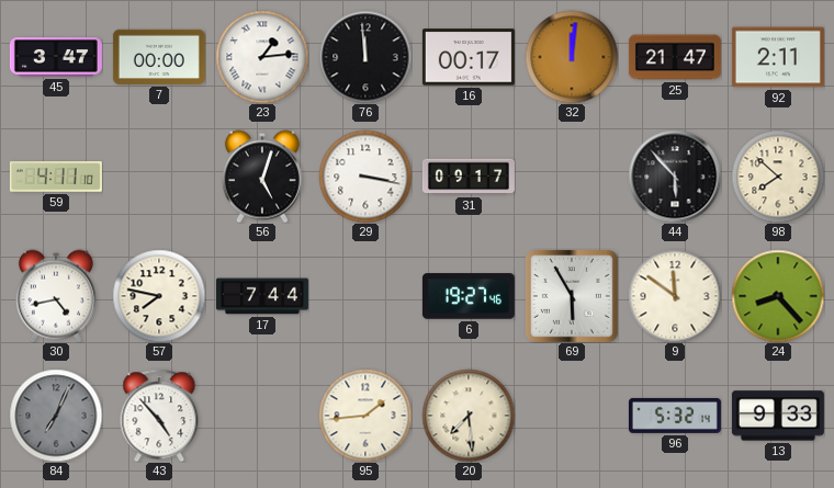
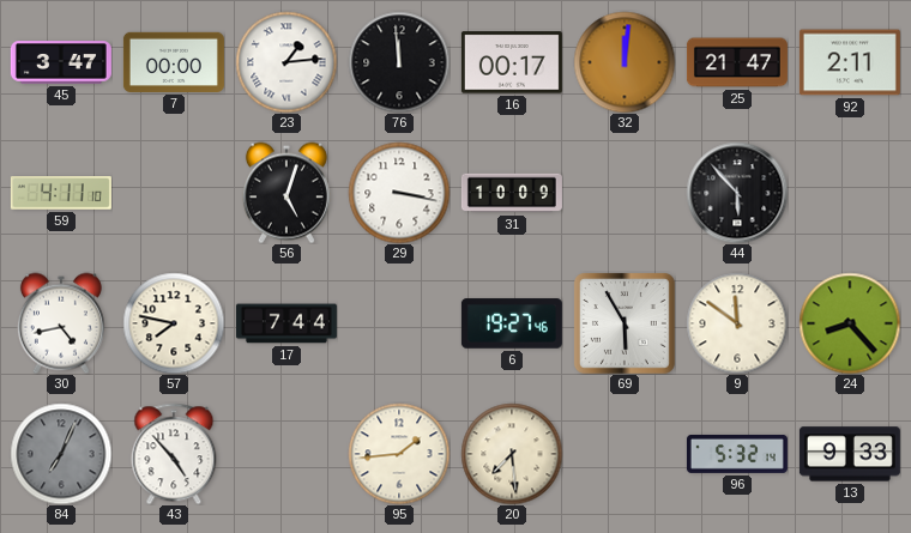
31: 09:17 -> 10:09
98: 7:52 -> none
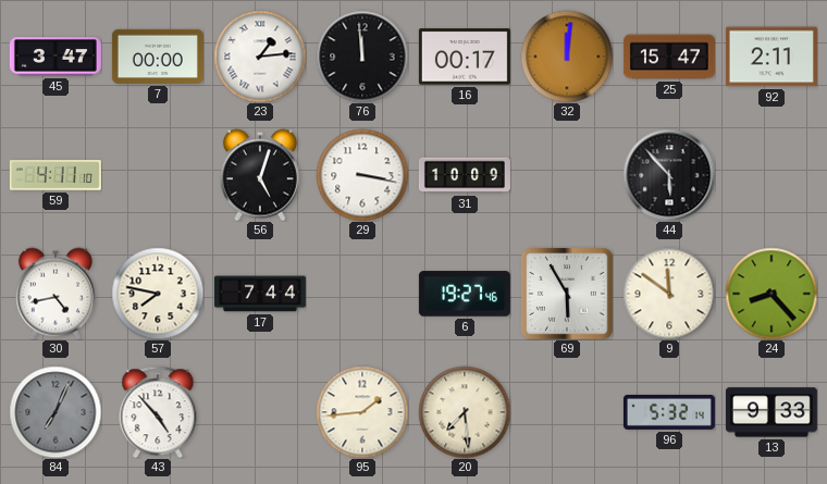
25: 21:47 -> 15:47
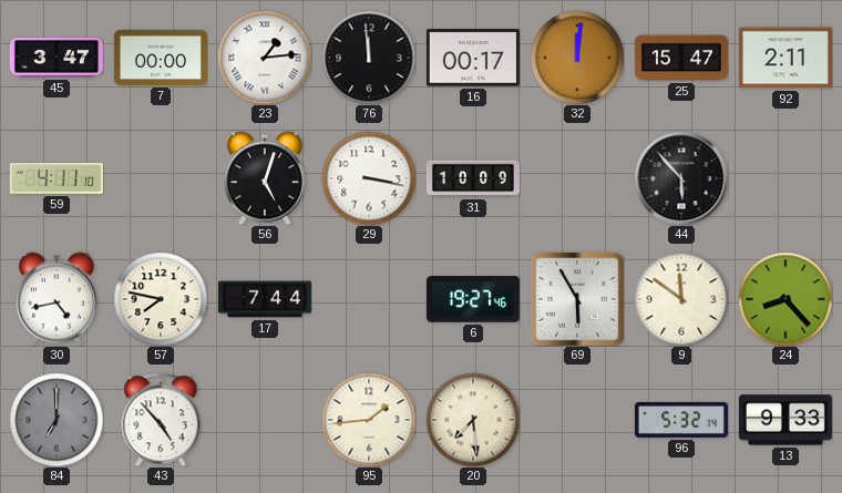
84: 7:04 -> 7:00
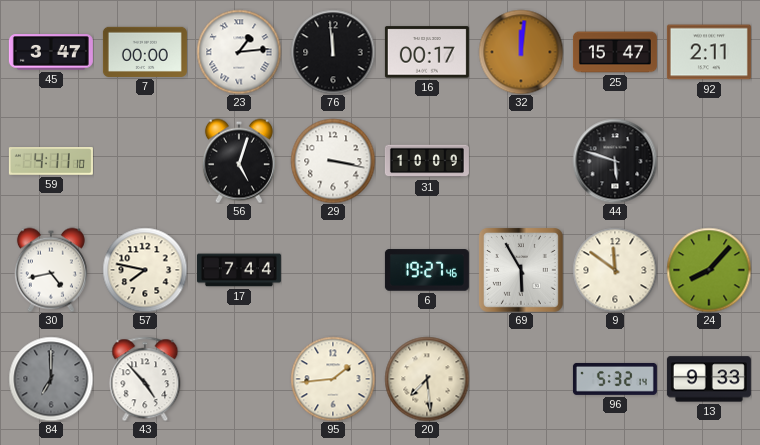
44: 5:53 -> 5:48
24: 8:23 -> 8:07
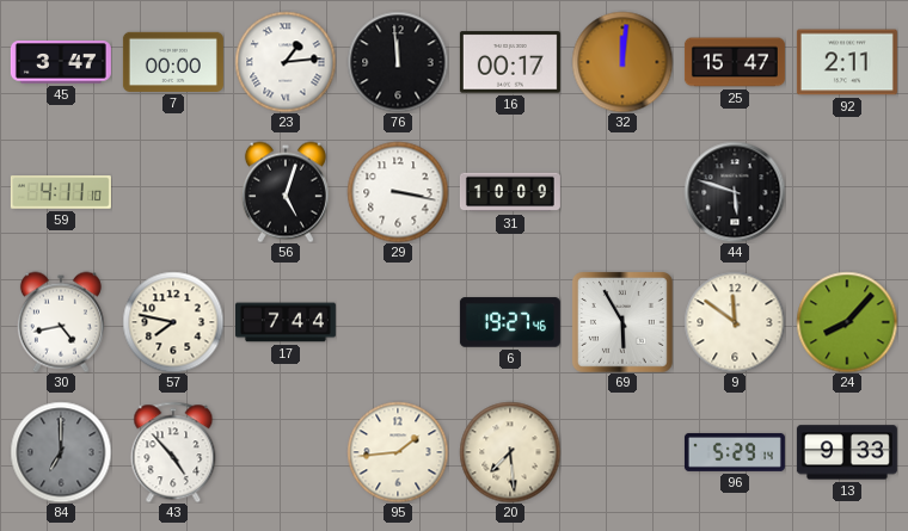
96: 5:32 -> 5:29
